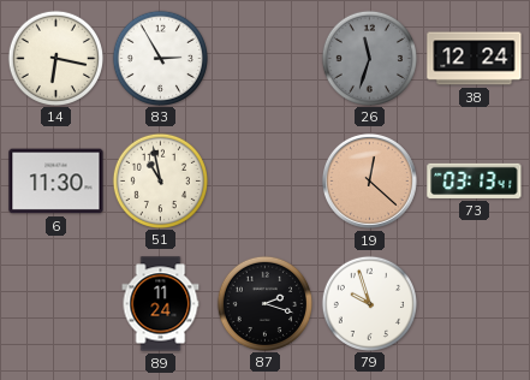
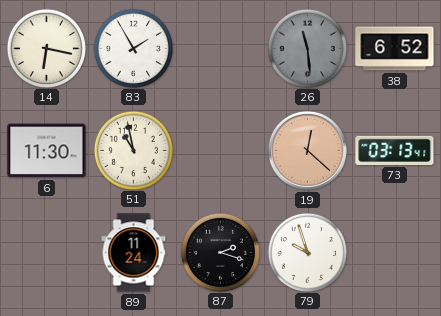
83: 2:55 -> 1:55
26: 11:33 -> 11:29
38: 12:24 -> 6:52
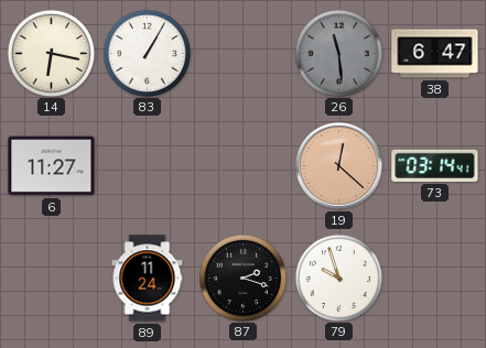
83: 1:55 -> 1:05
38: 6:52 -> 6:47
6: 11:30 -> 11:27
51: 10:58 -> none
73: 03:13 -> 03:14
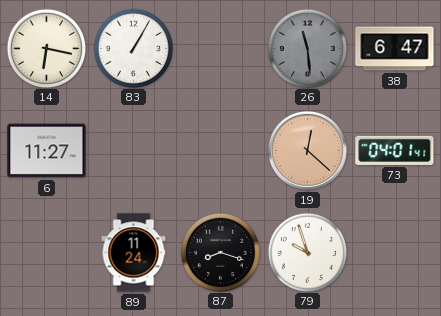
73: 03:14 -> 04:01
87: 2:18 -> 8:18
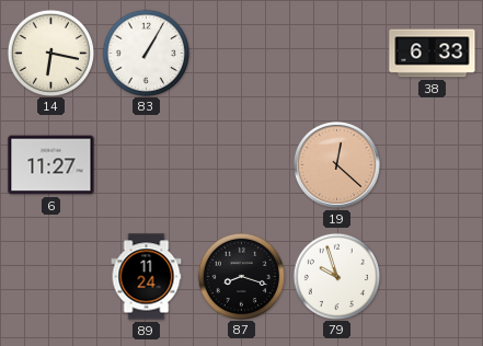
26: 11:29 -> none
38: 6:47 -> 6:33
73: 04:01 -> none
